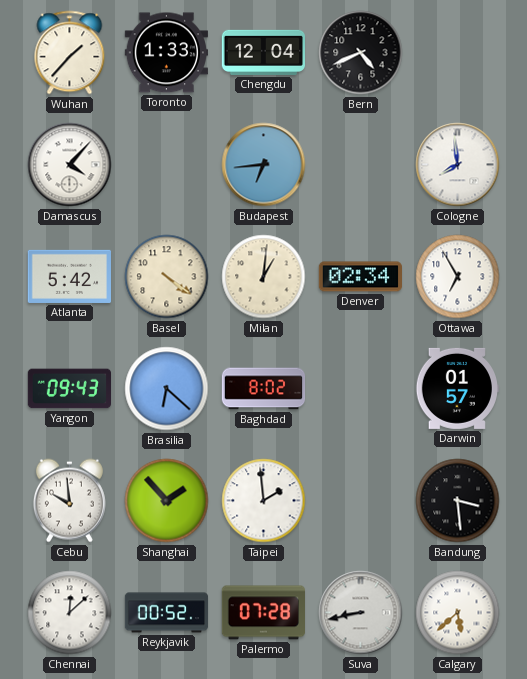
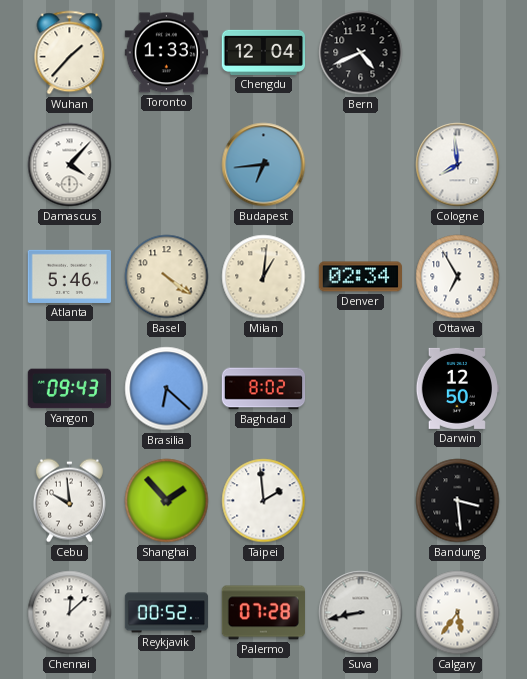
Atlanta: 5:42 -> 5:46
Darwin: 01:57 -> 12:50
Calgary: 5:38 -> 5:36
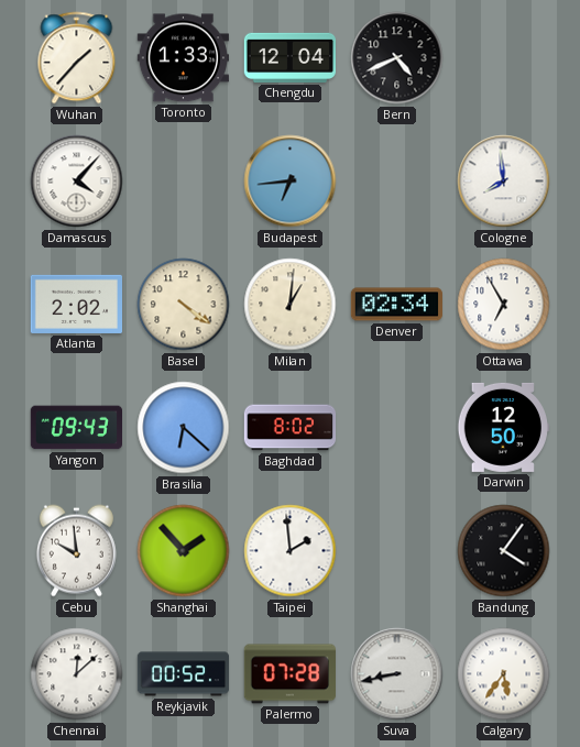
Atlanta: 5:46 -> 2:02
Bandung: 3:29 -> 4:06
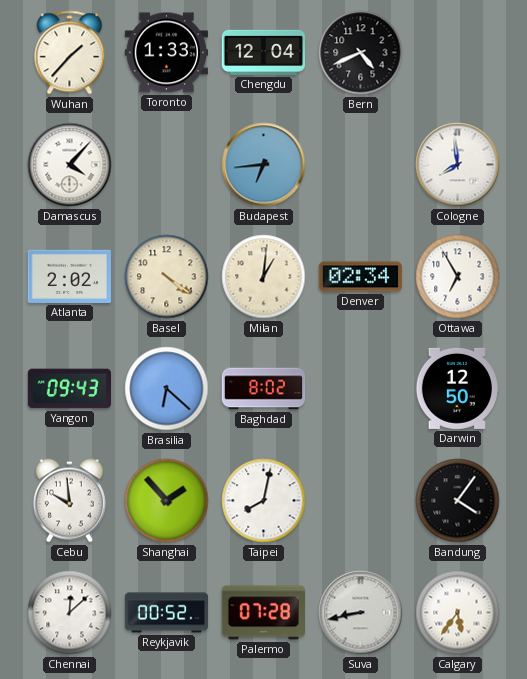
Taipei: 1:59 -> 8:02
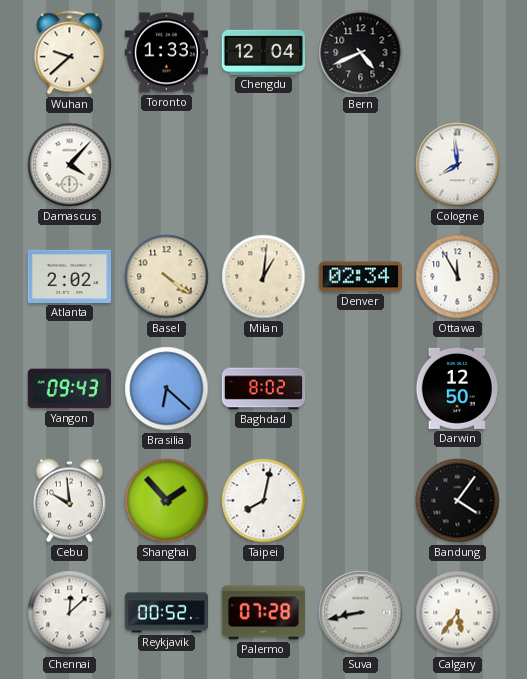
Wuhan: 1:37 -> 9:38
Budapest: 6:44 -> none
Ottawa: 6:55 -> 11:55
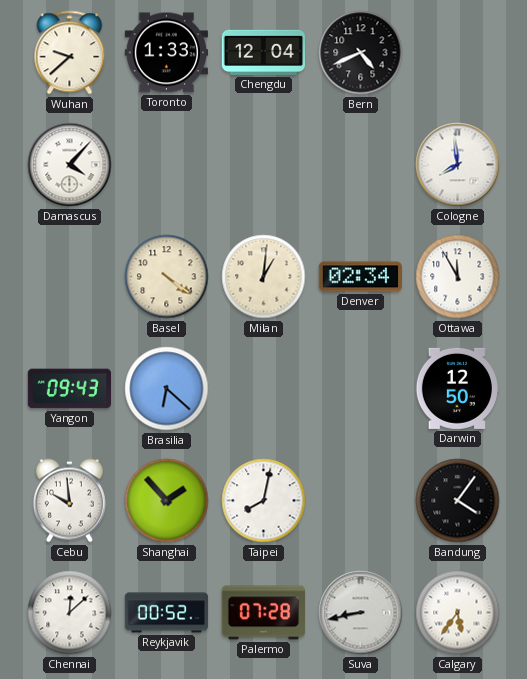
Atlanta: 2:02 -> none
Baghdad: 8:02 -> none
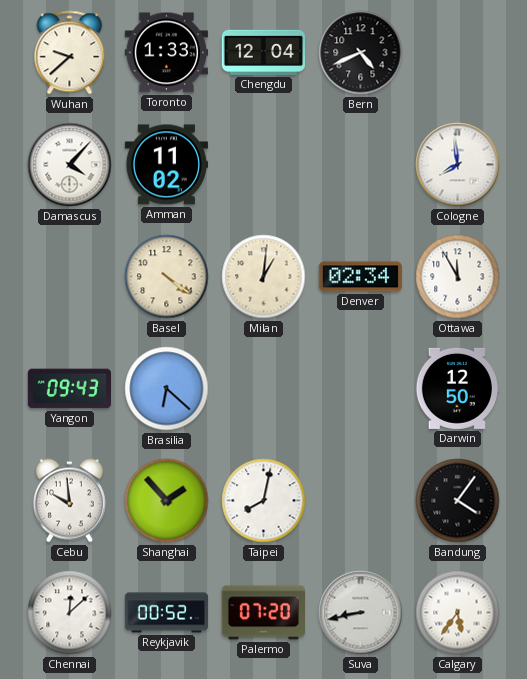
Amman: none -> 11:02
Palermo: 07:28 -> 07:20
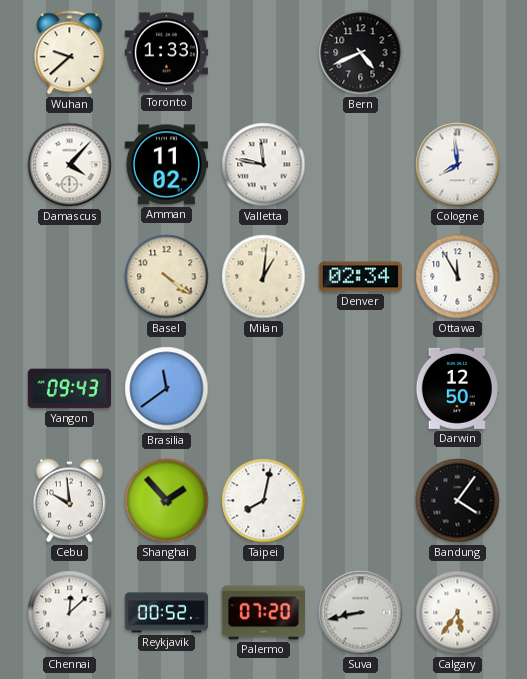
Chengdu: 12:04 -> none
Valletta: none -> 11:47
Brasilia: 6:22 -> 11:39
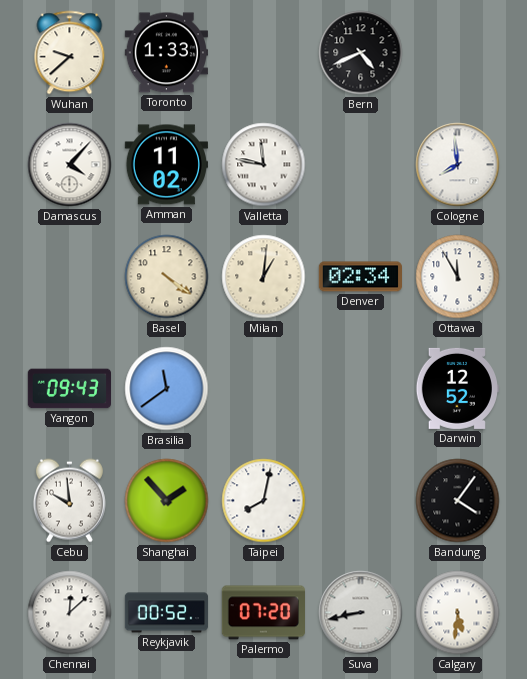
Darwin: 12:50 -> 12:52
Calgary: 5:36 -> 5:31
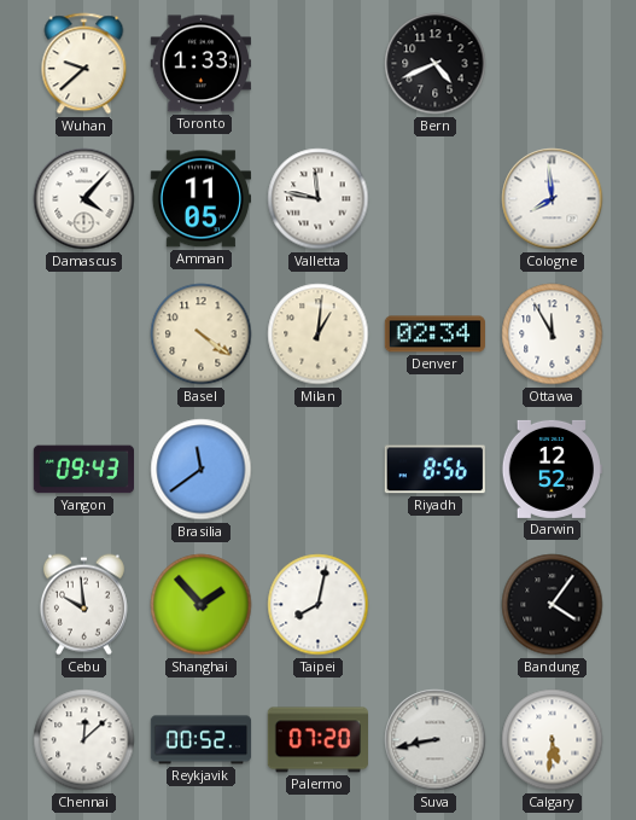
Amman: 11:02 -> 11:05
Riyadh: none -> 8:56
